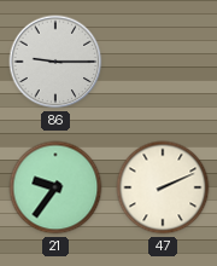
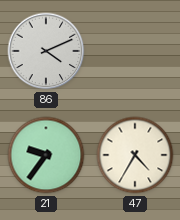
86: 9:15 -> 4:11
47: 2:11 -> 4:35
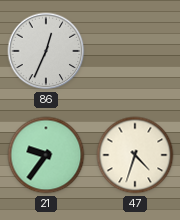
86: 4:11 -> 12:34
47: 4:35 -> 4:33
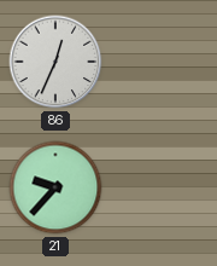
21: 9:36 -> 9:37
47: 4:33 -> none
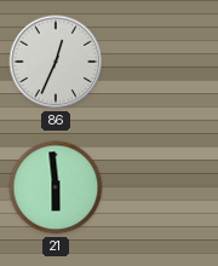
21: 9:37 -> 5:59
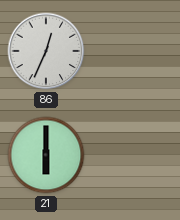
21: 5:59 -> 6:00
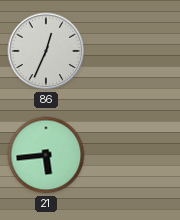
21: 6:00 -> 5:44
